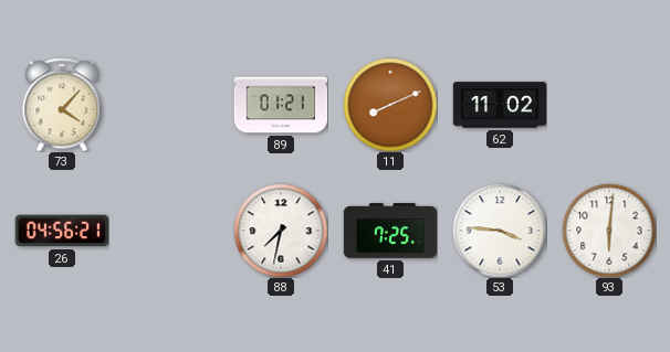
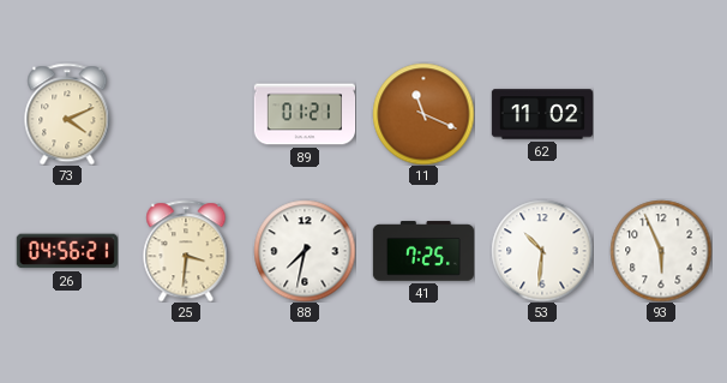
73: 4:07 -> 4:11
11: 8:11 -> 11:19
25: none -> 3:31
53: 3:46 -> 10:31
93: 6:01 -> 5:56
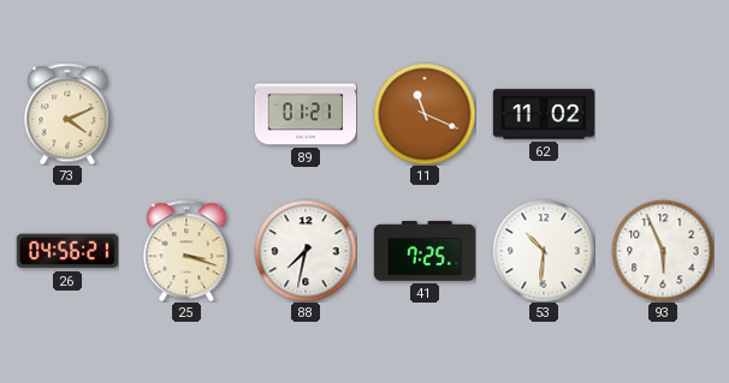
25: 3:31 -> 3:18
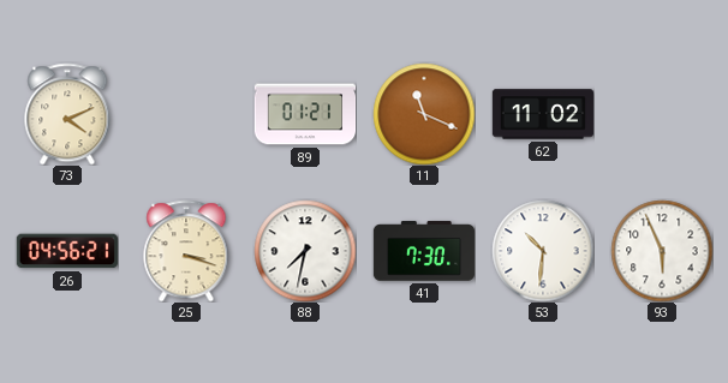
41: 7:25 -> 7:30
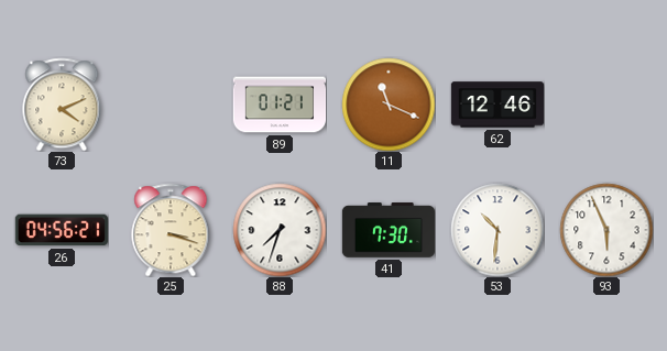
62: 11:02 -> 12:46
88: 7:32 -> 7:33
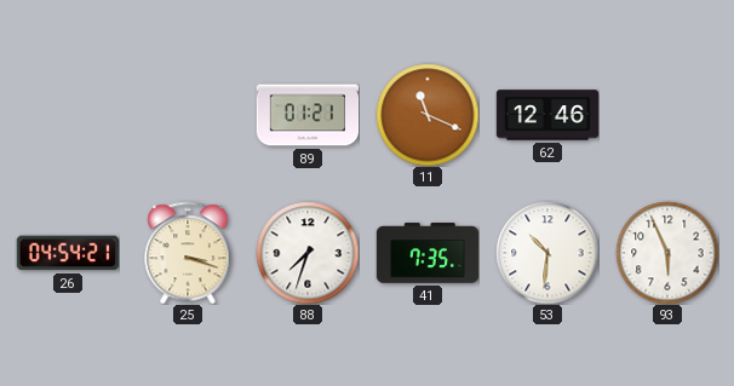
73: 4:11 -> none
26: 04:56 -> 04:54
41: 7:30 -> 7:35
